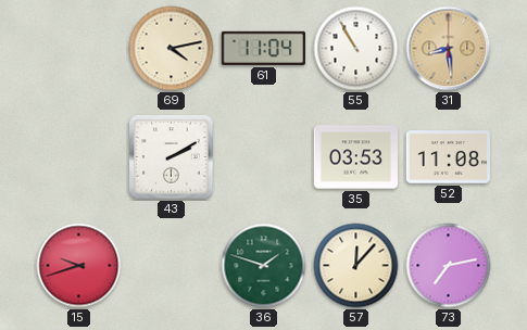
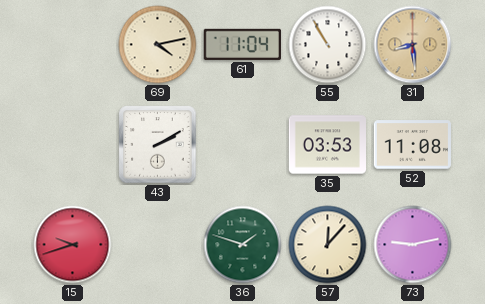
73: 7:13 -> 9:13
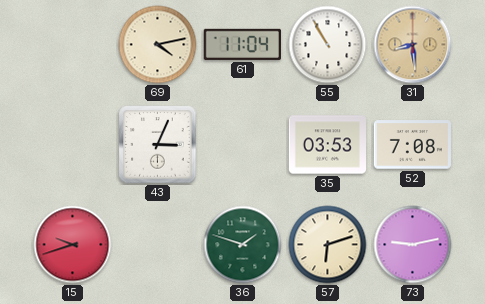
43: 2:10 -> 3:04
52: 11:08 -> 7:08
57: 12:07 -> 6:12
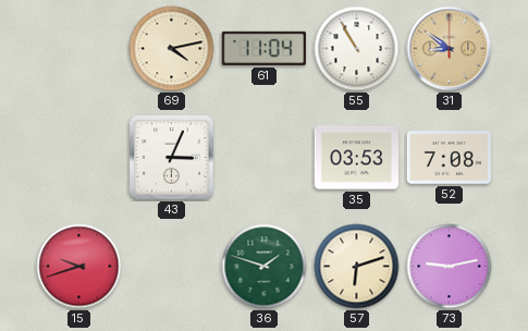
31: 8:29 -> 8:51
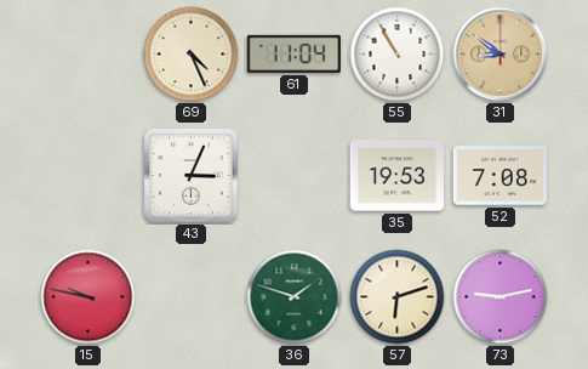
69: 4:13 -> 4:26
35: 03:53 -> 19:53
15: 9:42 -> 9:47
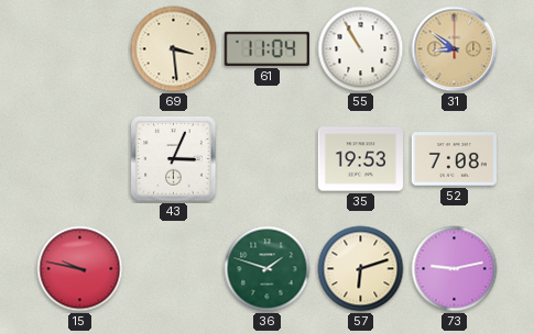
69: 4:26 -> 3:29
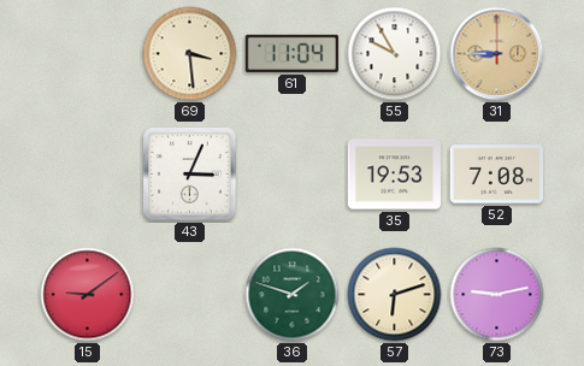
55: 10:55 -> 9:55
31: 8:51 -> 8:45
15: 9:47 -> 9:09
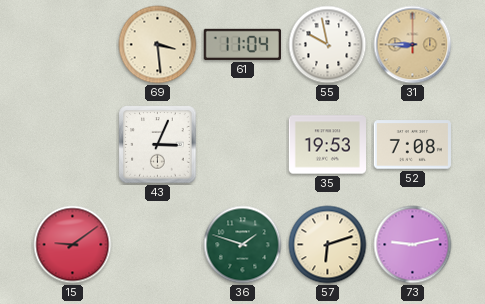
55: 9:55 -> 9:58
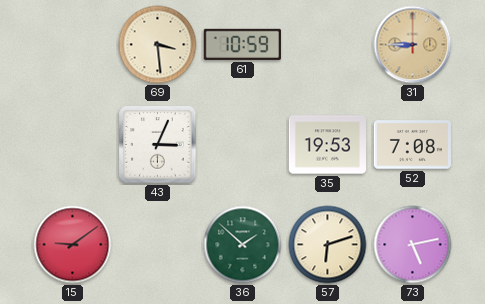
61: 11:04 -> 10:59
55: 9:58 -> none
36: 1:48 -> 1:52
73: 9:13 -> 5:13
